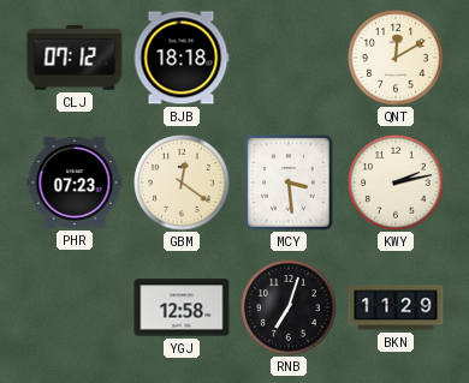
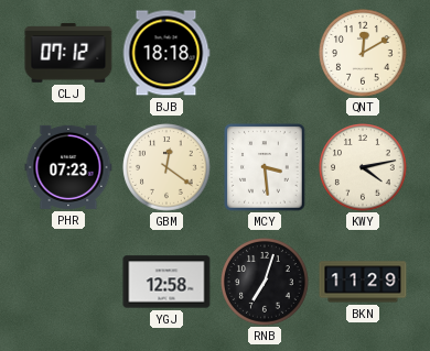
KWY: 2:13 -> 4:13
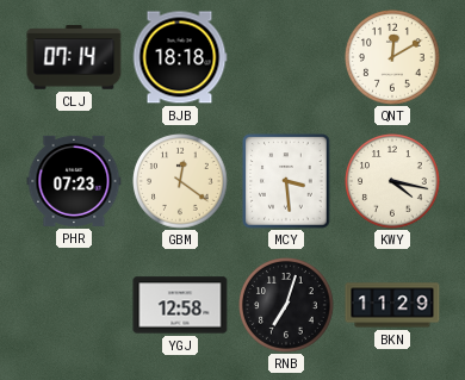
CLJ: 07:12 -> 07:14
KWY: 4:13 -> 4:17
